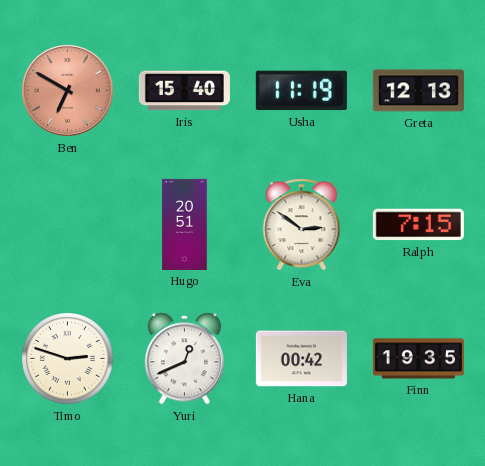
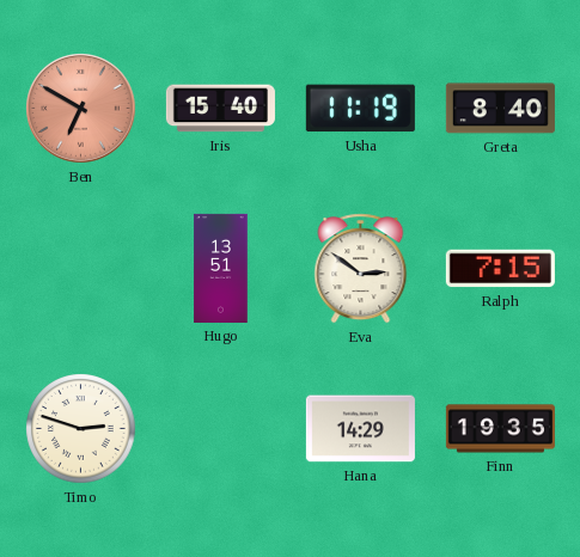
Greta: 12:13 -> 8:40
Hugo: 20:51 -> 13:51
Yuri: 12:41 -> none
Hana: 00:42 -> 14:29
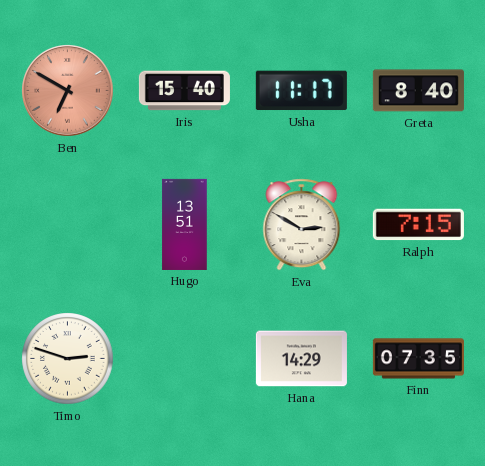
Usha: 11:19 -> 11:17
Eva: 2:51 -> 2:50
Finn: 19:35 -> 07:35
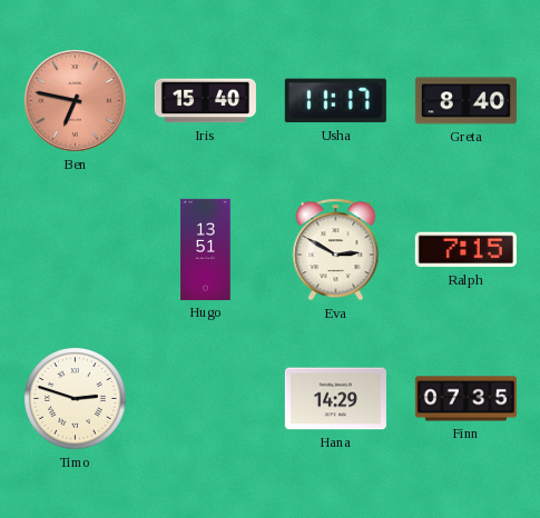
Ben: 6:50 -> 6:47
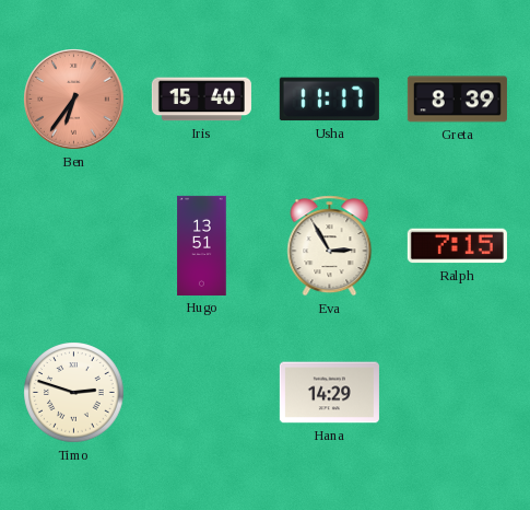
Ben: 6:47 -> 6:36
Greta: 8:40 -> 8:39
Eva: 2:50 -> 2:55
Finn: 07:35 -> none
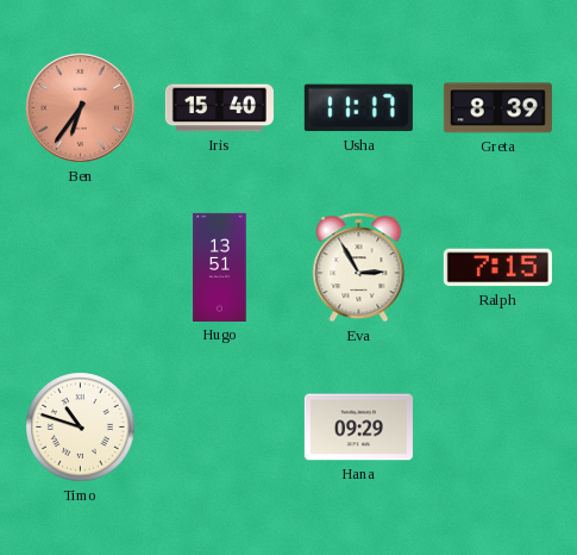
Timo: 2:48 -> 10:48
Hana: 14:29 -> 09:29
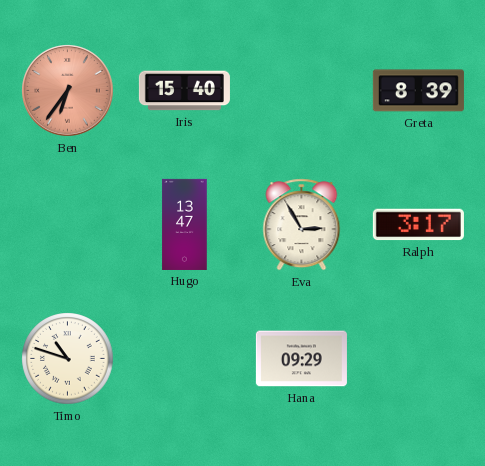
Usha: 11:17 -> none
Hugo: 13:51 -> 13:47
Ralph: 7:15 -> 3:17
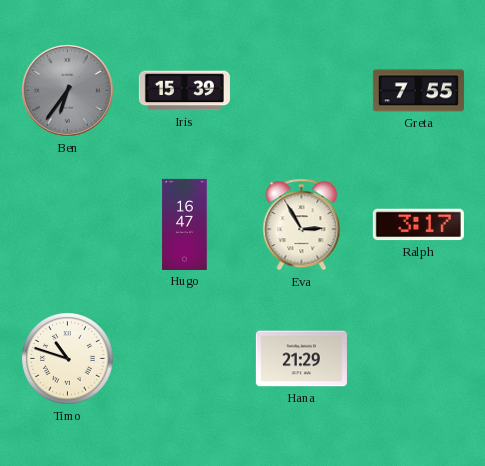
Ben dial: salmon -> grey
Iris: 15:40 -> 15:39
Greta: 8:39 -> 7:55
Hugo: 13:47 -> 16:47
Hana: 09:29 -> 21:29
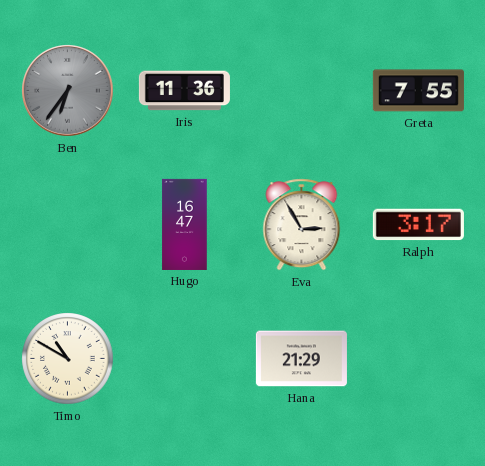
Iris: 15:39 -> 11:36
Timo: 10:48 -> 10:50
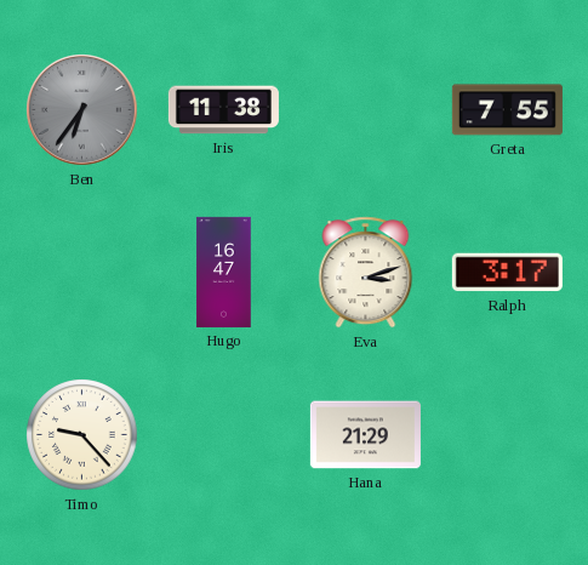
Iris: 11:36 -> 11:38
Eva: 2:55 -> 3:12
Timo: 10:50 -> 9:23
